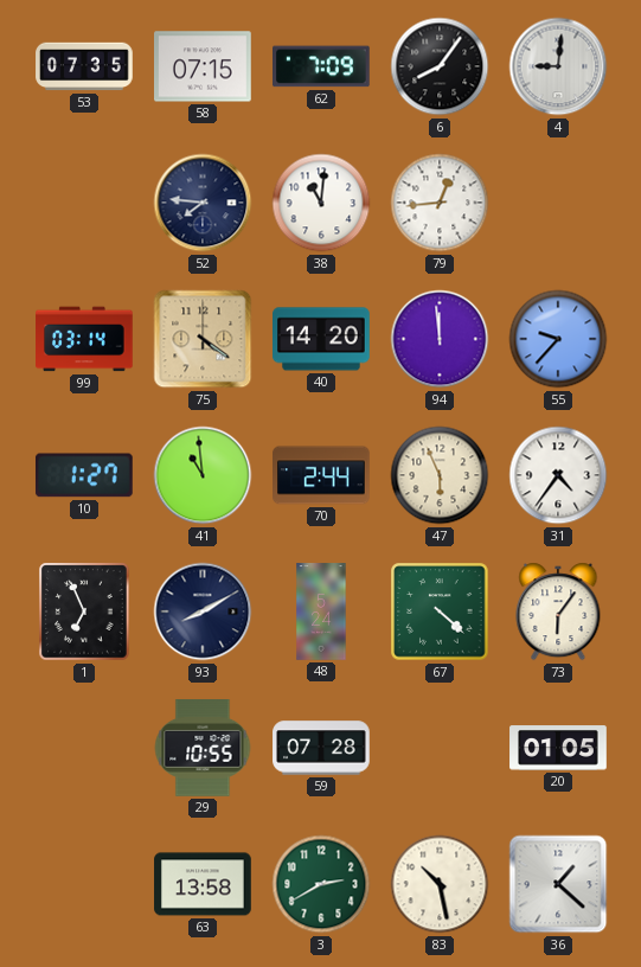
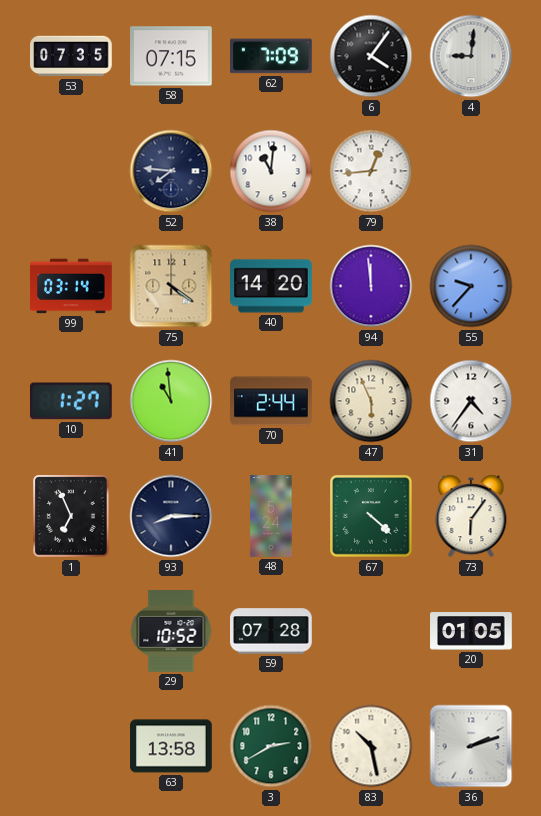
6: 8:06 -> 4:06
93: 8:10 -> 8:15
29: 10:55 -> 10:52
36: 1:22 -> 2:12
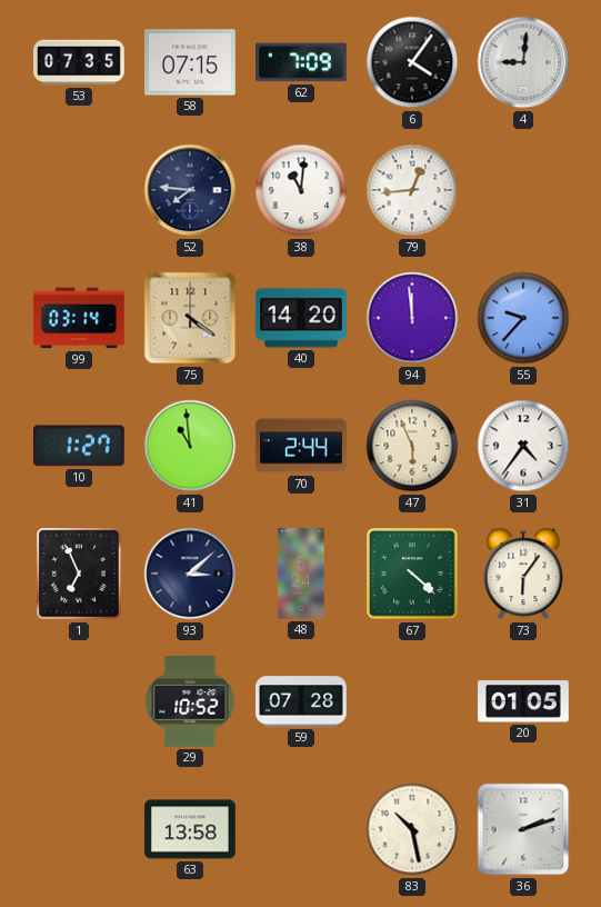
93: 8:15 -> 3:08
3: 2:40 -> none
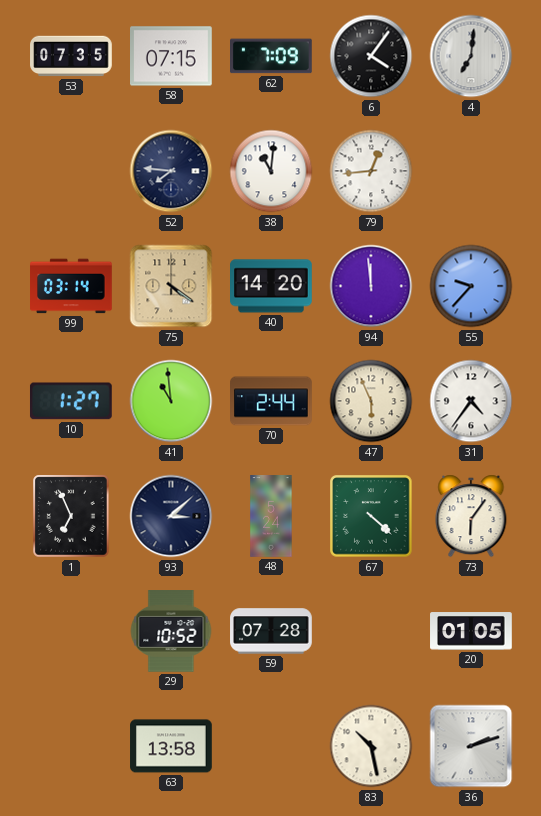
4: 9:01 -> 7:01
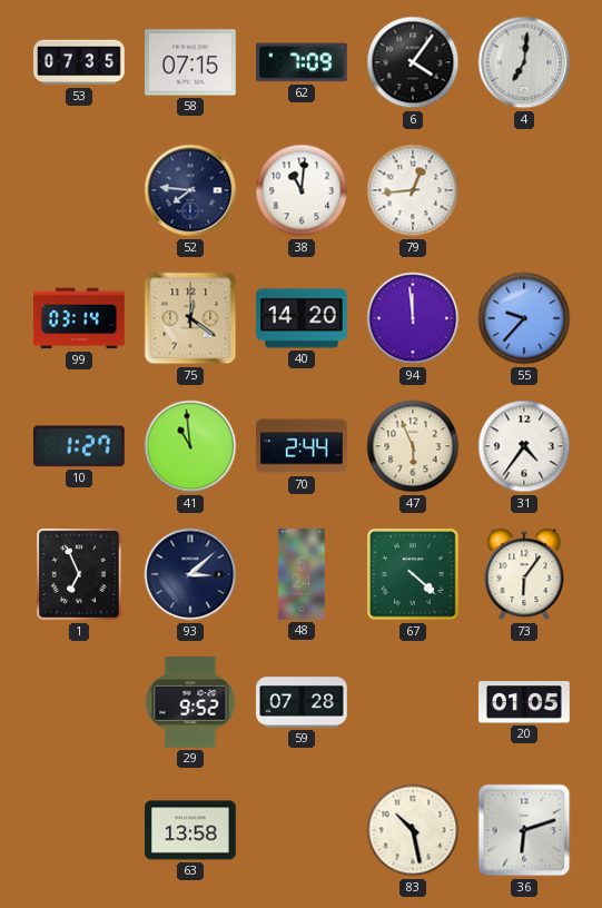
75: 4:21 -> 12:21
29: 10:52 -> 9:52
36: 2:12 -> 6:12
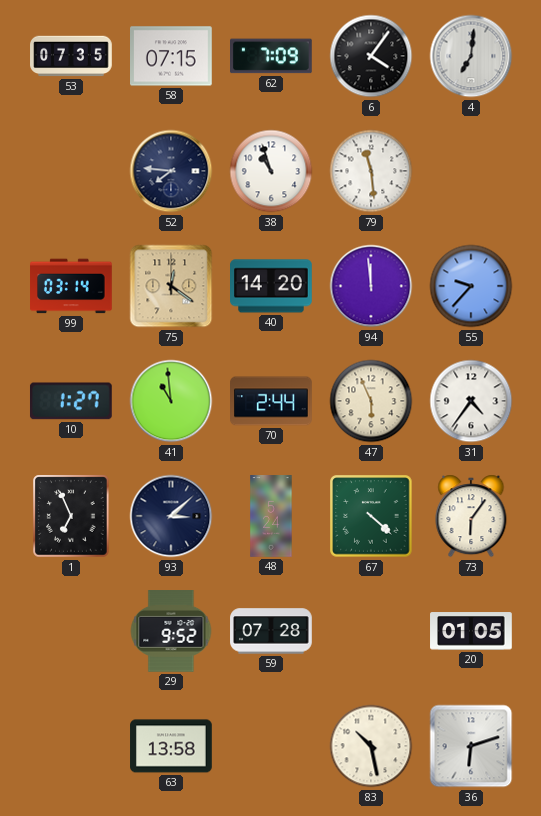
38: 11:01 -> 10:57
79: 12:44 -> 11:29
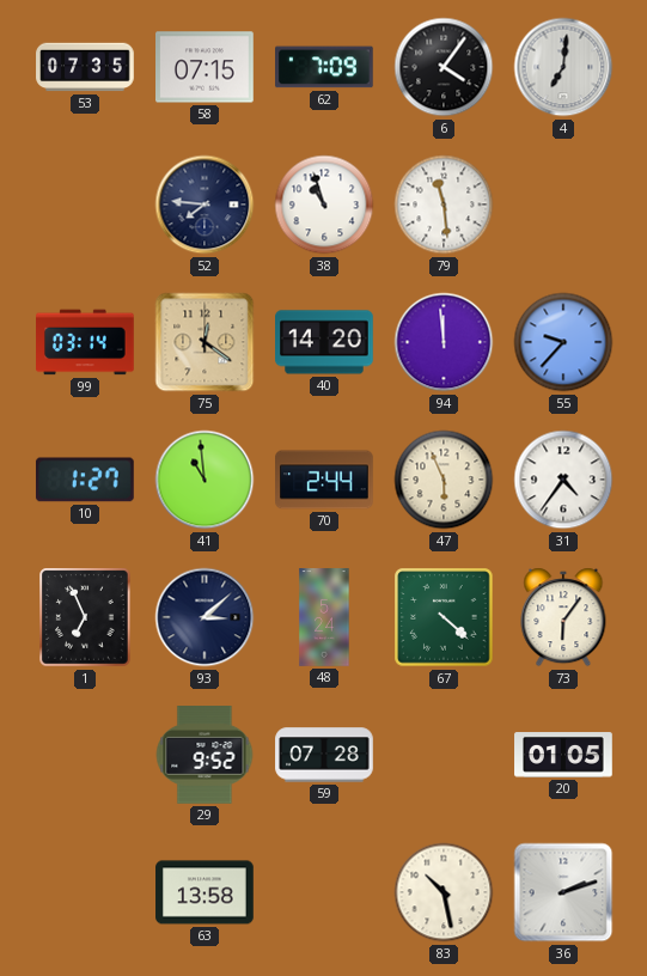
36: 6:12 -> 2:12
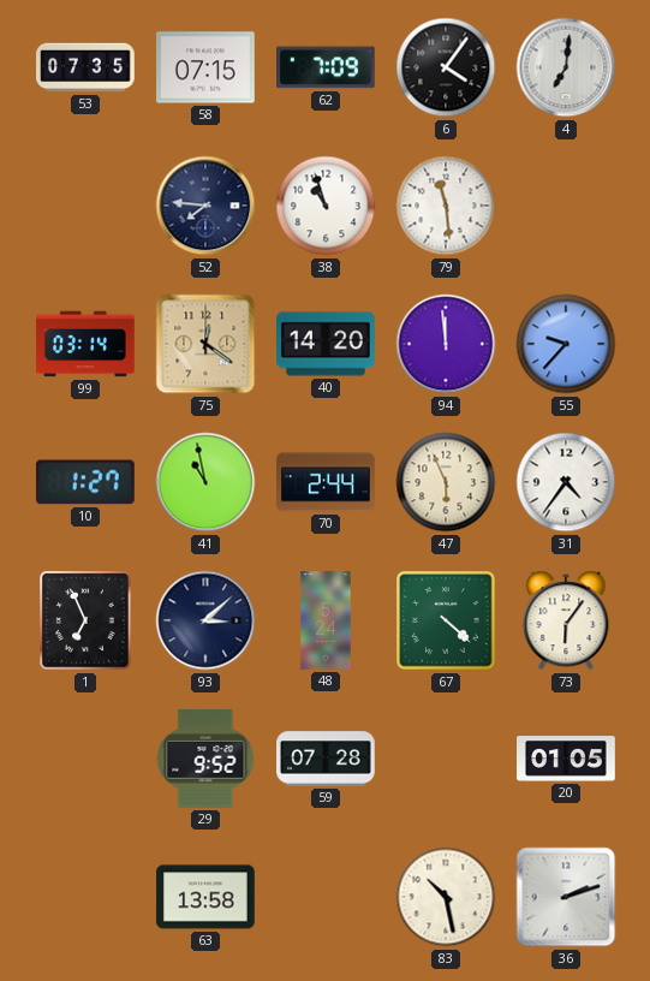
41: 10:59 -> 10:58
